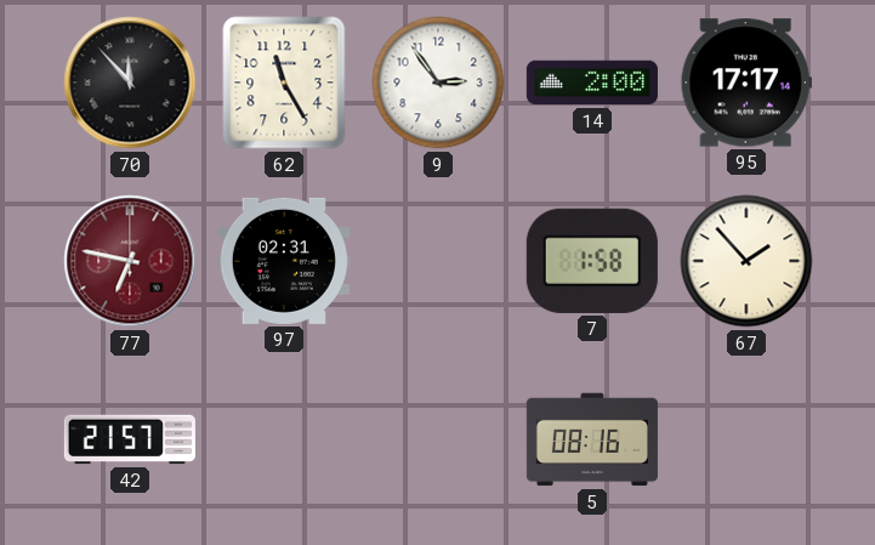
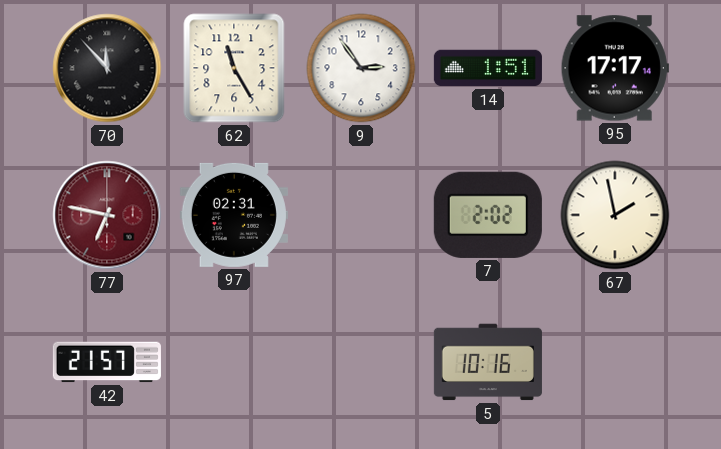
14: 2:00 -> 1:51
7: 1:58 -> 2:02
67: 1:53 -> 1:58
5: 08:16 -> 10:16
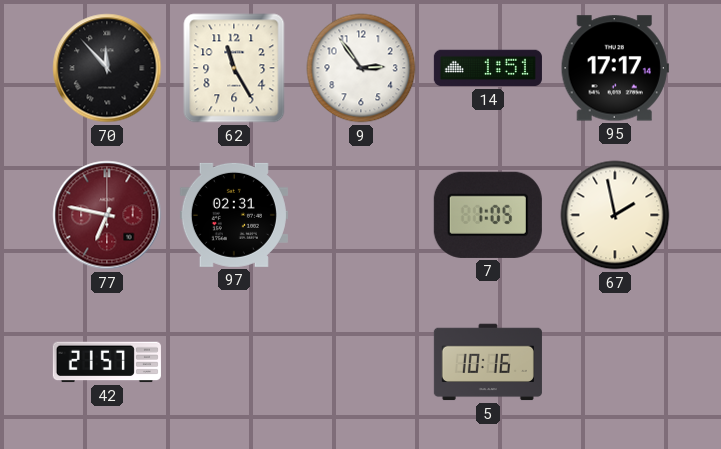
7: 2:02 -> 1:05
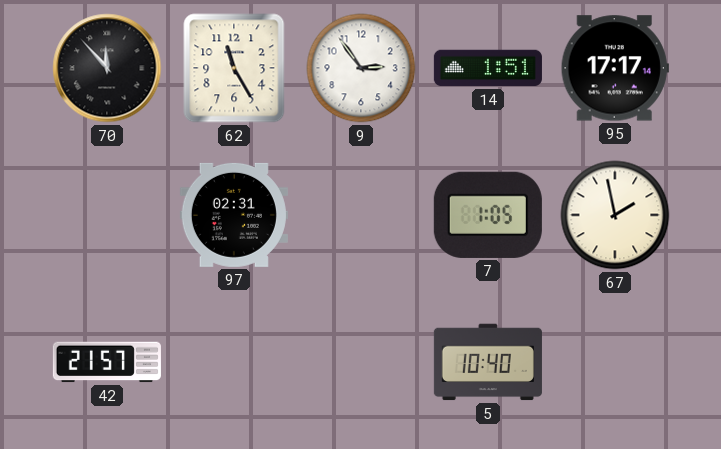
77: 6:47 -> none
5: 10:16 -> 10:40
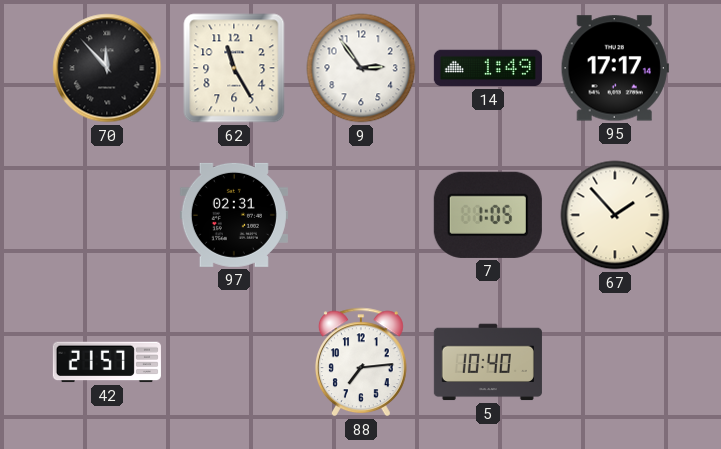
14: 1:51 -> 1:49
67: 1:58 -> 1:53
88: none -> 7:14
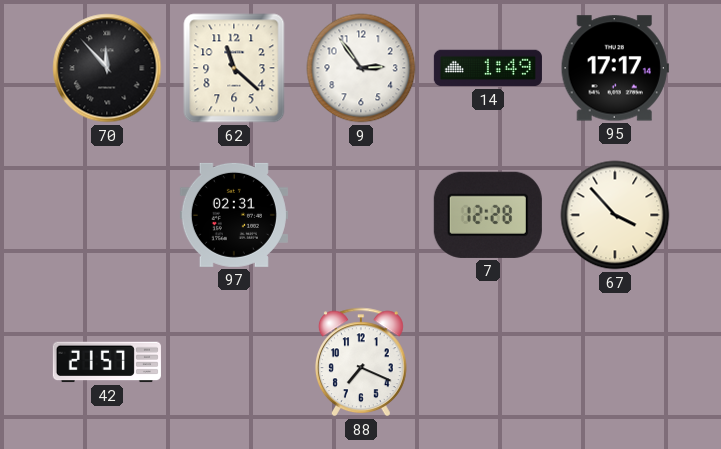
62: 11:25 -> 11:22
7: 1:05 -> 12:28
67: 1:53 -> 3:53
88: 7:14 -> 7:19
5: 10:40 -> none
